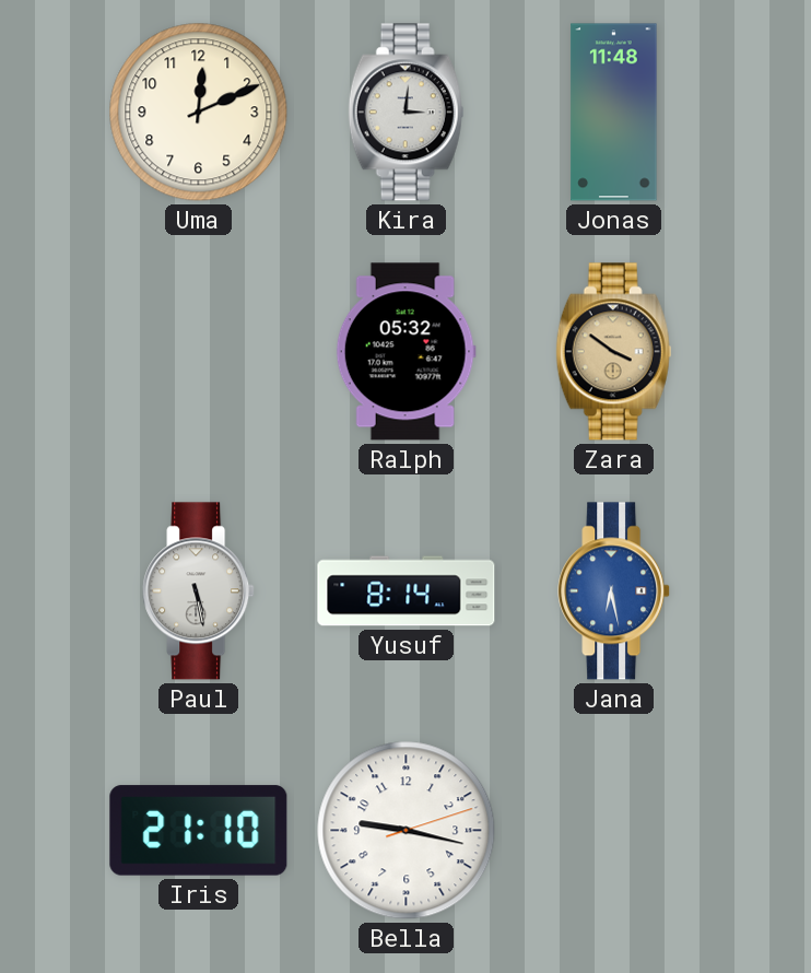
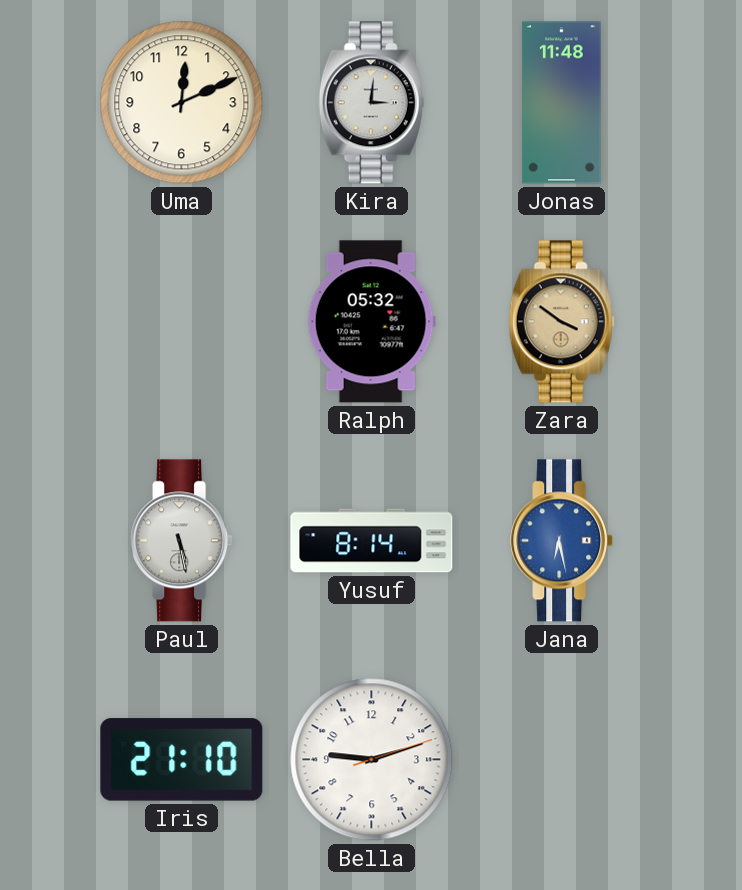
Bella: 9:17 -> 9:12
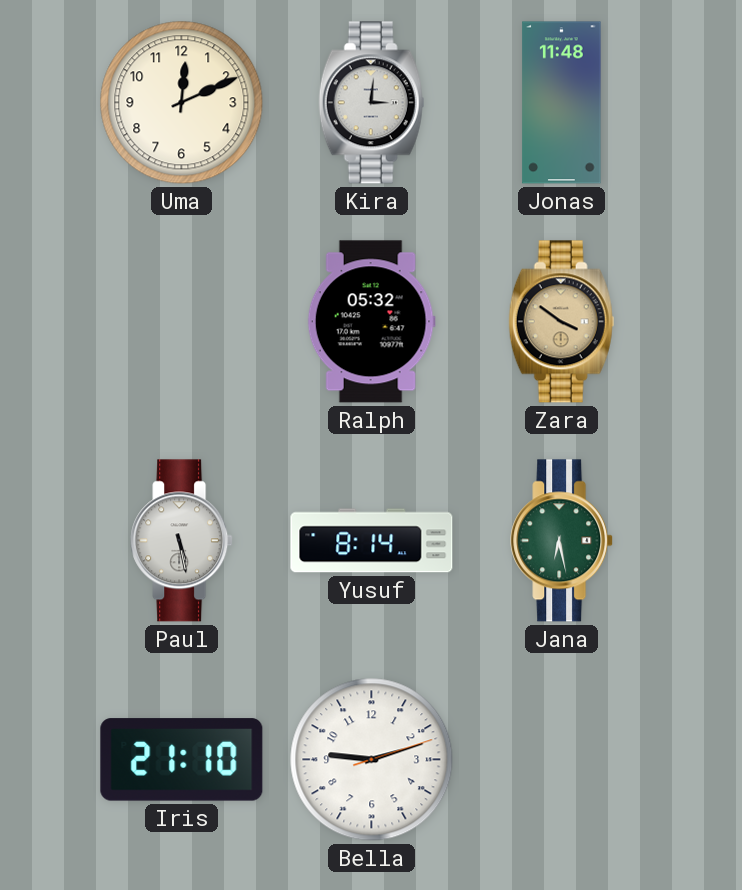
Jana dial: blue -> green
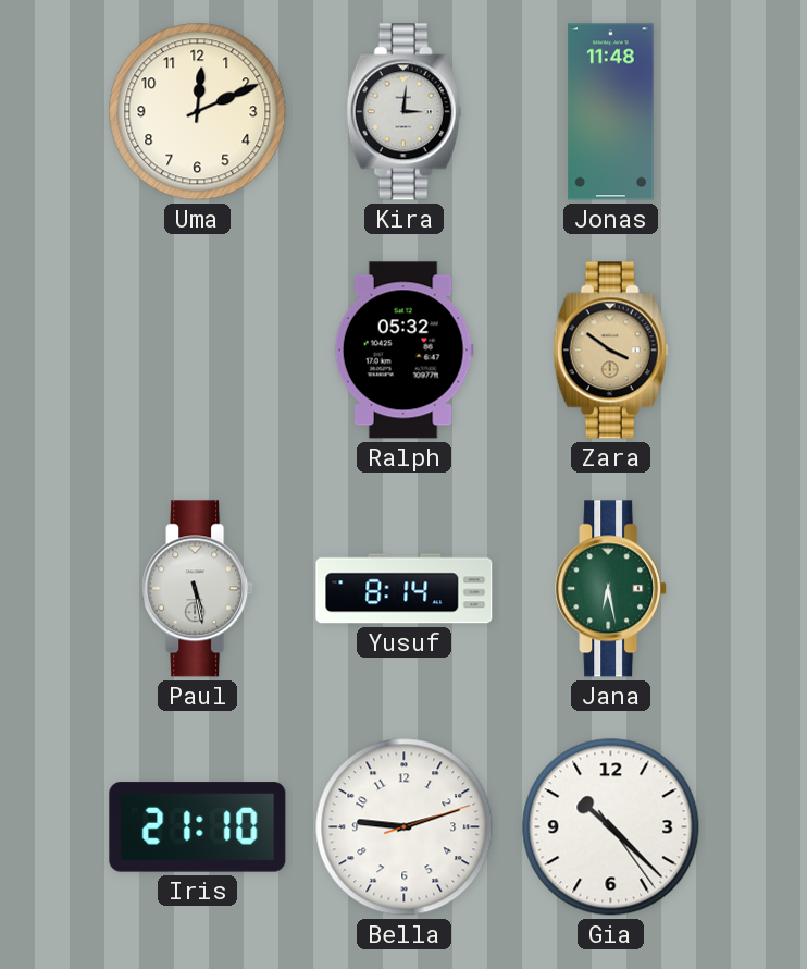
Gia: none -> 10:22
